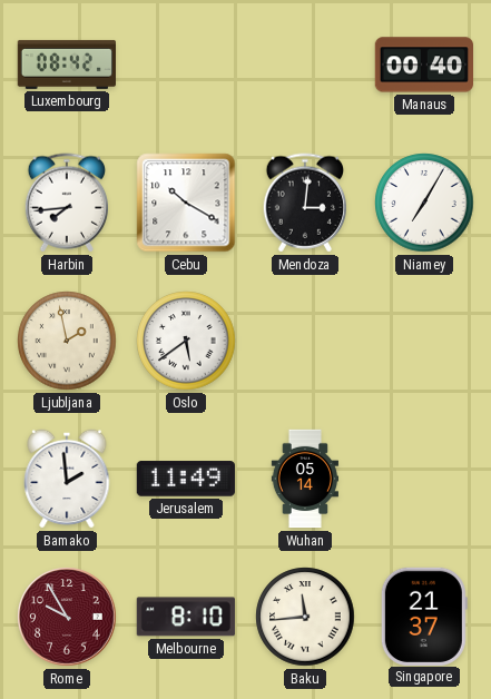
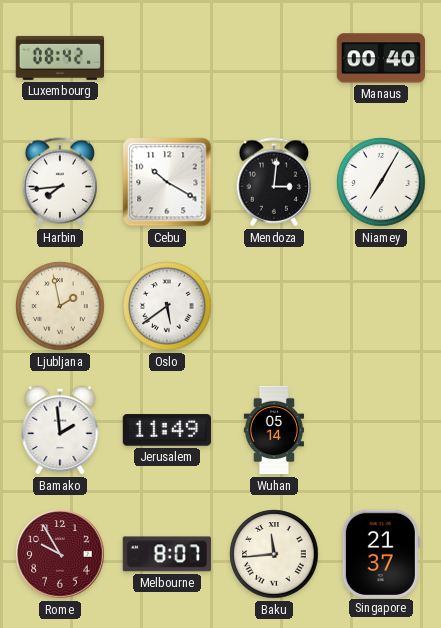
Melbourne: 8:10 -> 8:07
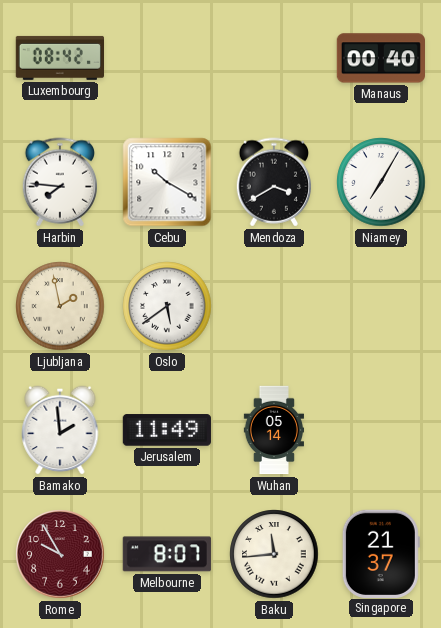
Harbin: 7:44 -> 7:46
Mendoza: 3:01 -> 3:40
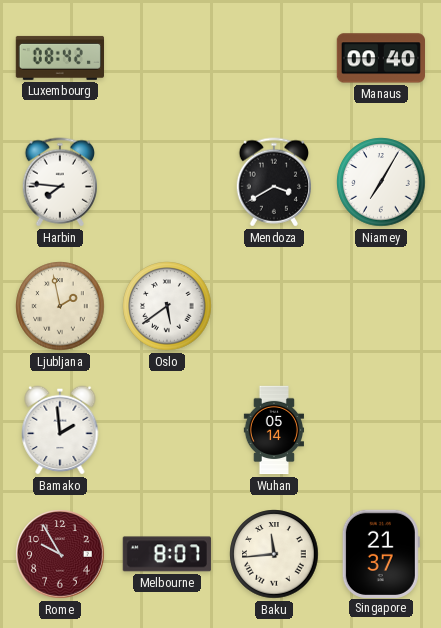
Cebu: 10:20 -> none
Jerusalem: 11:49 -> none
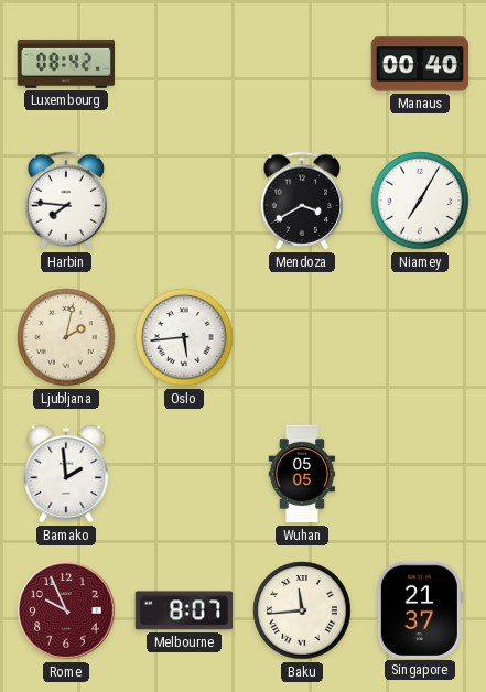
Ljubljana: 1:58 -> 2:02
Oslo: 5:39 -> 5:44
Wuhan: 05:14 -> 05:05
Rome: 9:55 -> 9:56
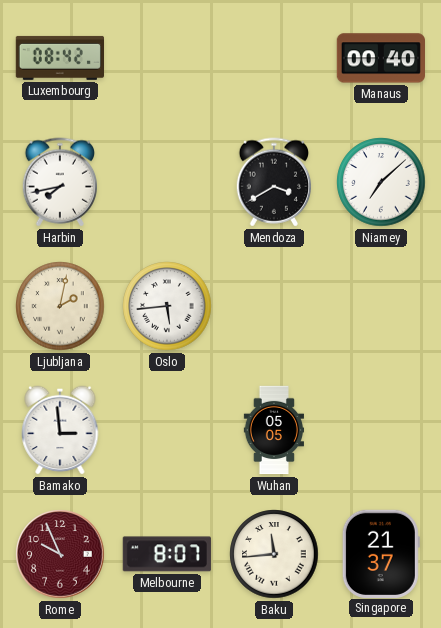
Harbin: 7:46 -> 7:43
Niamey: 7:05 -> 7:08
Bamako: 1:59 -> 2:59
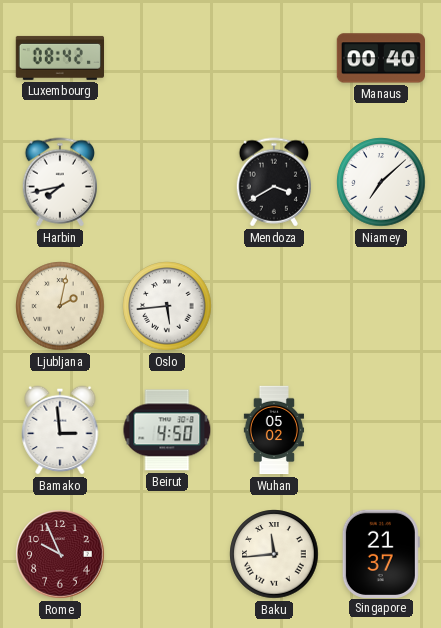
Beirut: none -> 4:50
Wuhan: 05:05 -> 05:02
Melbourne: 8:07 -> none
